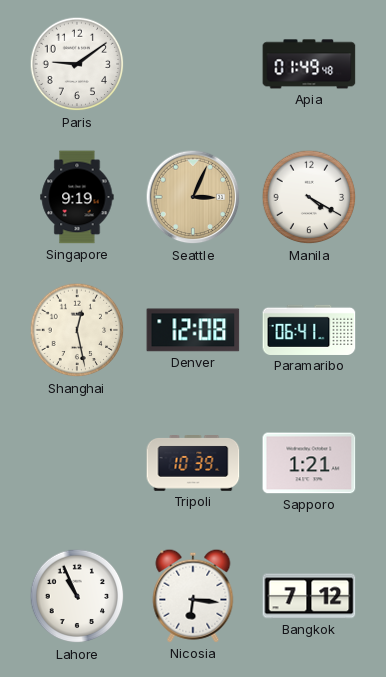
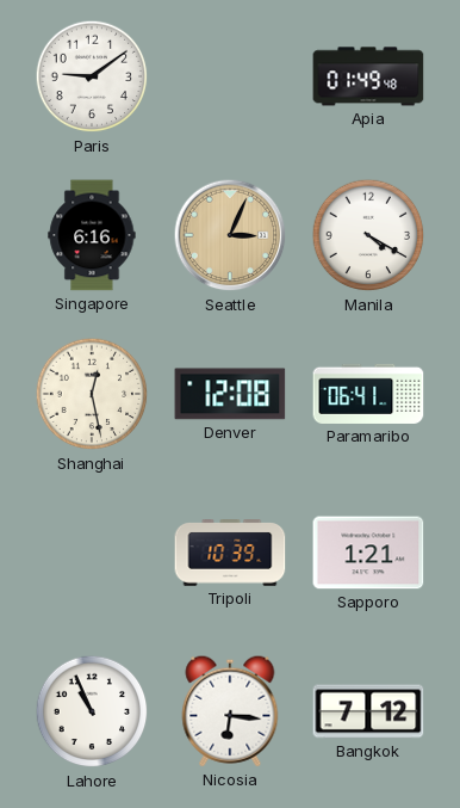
Singapore: 9:19 -> 6:16
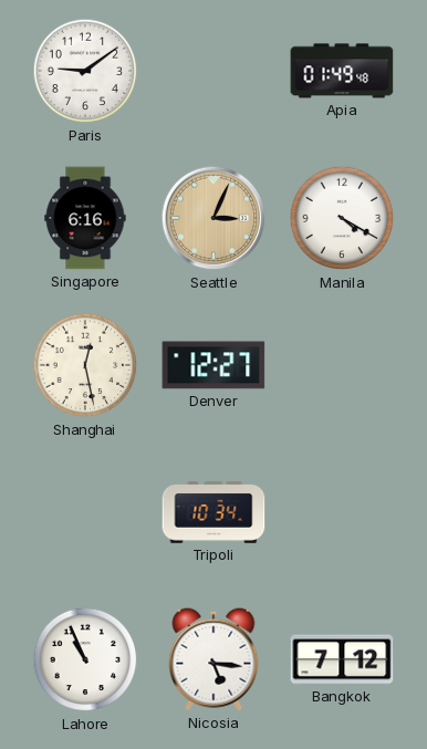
Denver: 12:08 -> 12:27
Paramaribo: 06:41 -> none
Tripoli: 10:39 -> 10:34
Sapporo: 1:21 -> none
Nicosia: 6:16 -> 5:16
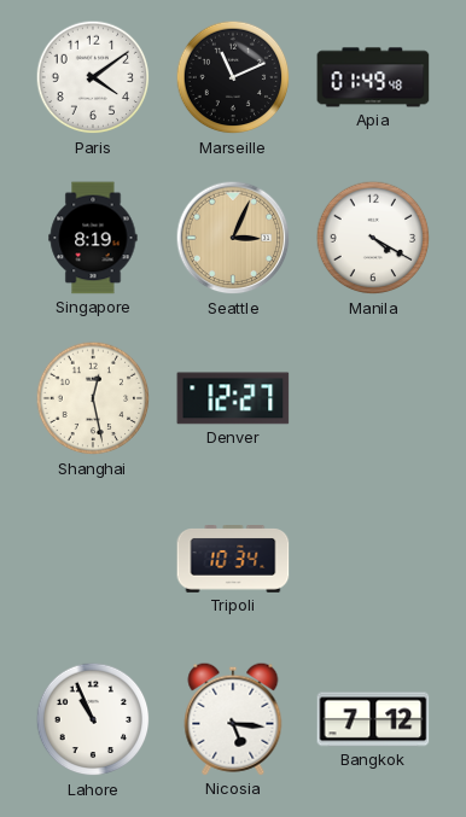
Paris: 9:09 -> 4:09
Marseille: none -> 11:11
Singapore: 6:16 -> 8:19
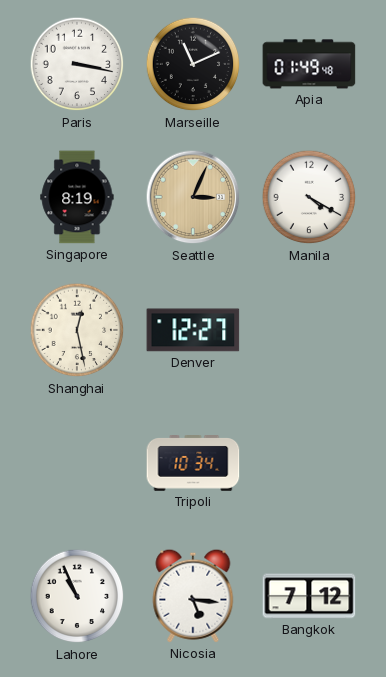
Paris: 4:09 -> 3:17
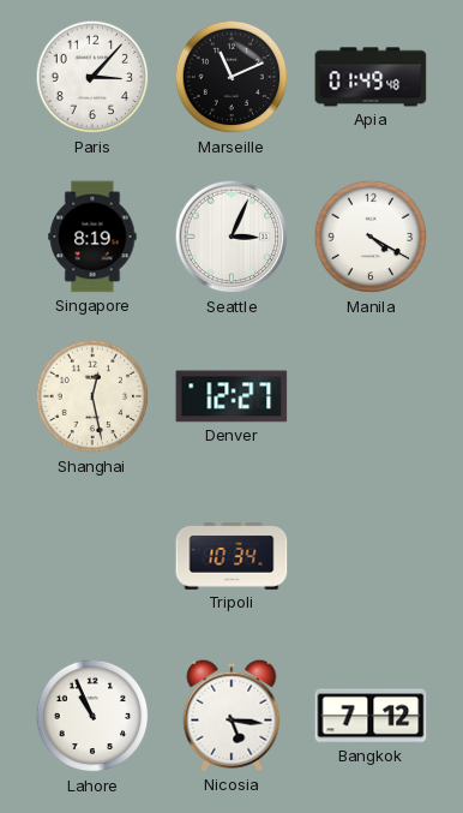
Paris: 3:17 -> 3:07
Seattle dial: champagne -> white
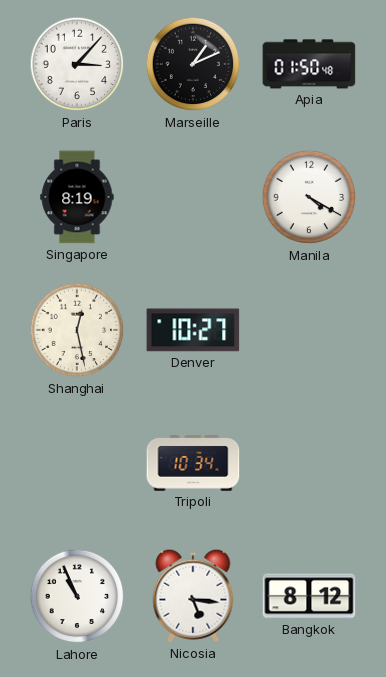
Marseille: 11:11 -> 1:11
Apia: 01:49 -> 01:50
Seattle: 3:04 -> none
Denver: 12:27 -> 10:27
Bangkok: 7:12 -> 8:12
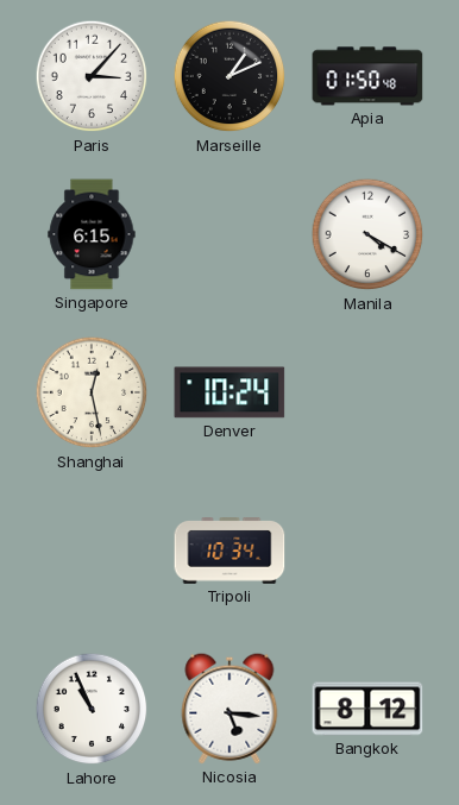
Singapore: 8:19 -> 6:15
Denver: 10:27 -> 10:24
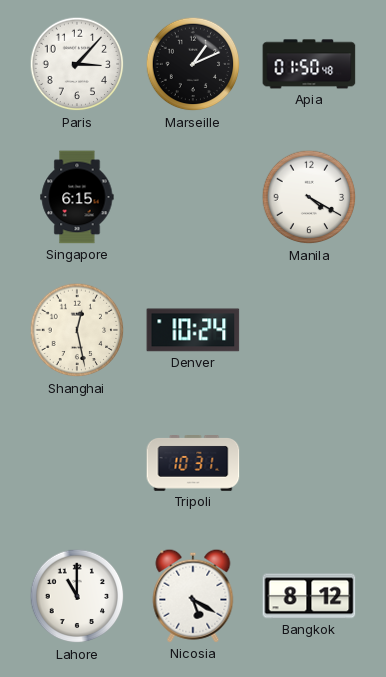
Tripoli: 10:34 -> 10:31
Lahore: 10:56 -> 11:00
Nicosia: 5:16 -> 5:20
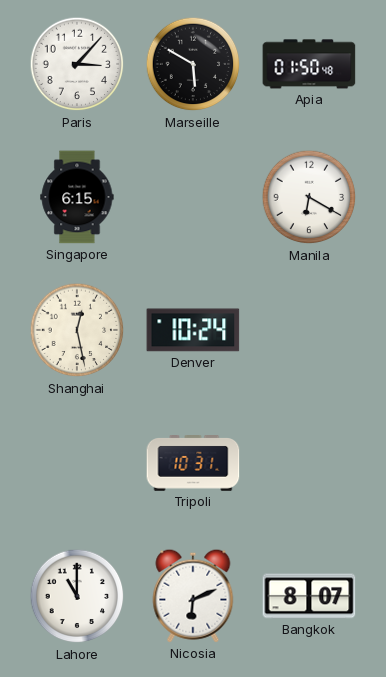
Marseille: 1:11 -> 5:50
Manila: 4:20 -> 6:20
Nicosia: 5:20 -> 6:11
Bangkok: 8:12 -> 8:07
